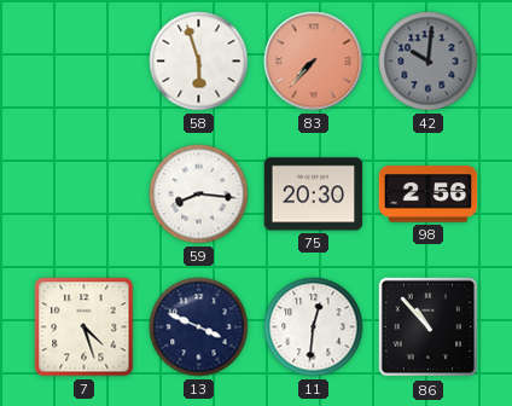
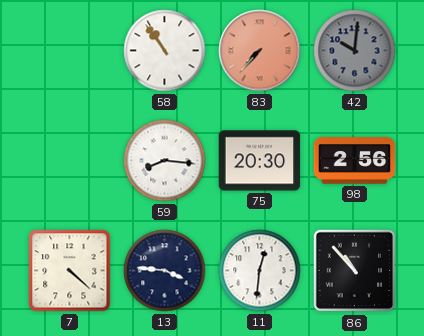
58: 5:57 -> 10:54
7: 4:27 -> 4:22
13: 3:49 -> 3:46
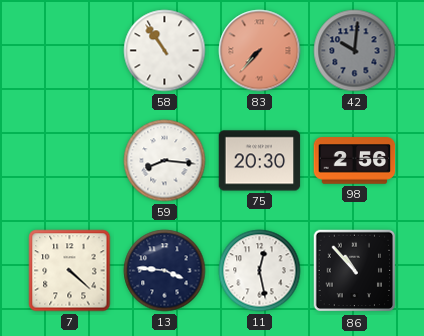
11: 12:31 -> 12:28
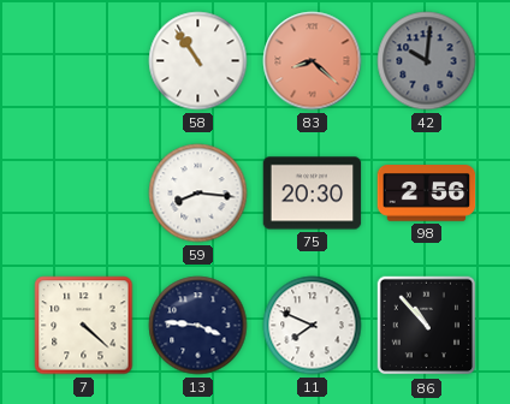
83: 7:37 -> 8:22
11: 12:28 -> 7:49
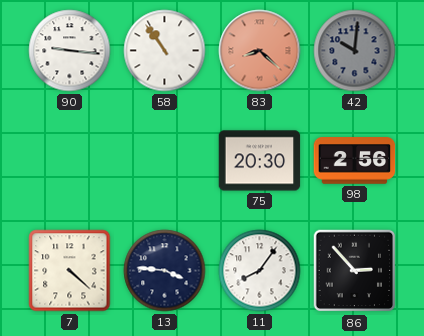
90: none -> 9:16
59: 8:16 -> none
11: 7:49 -> 8:06
86: 10:53 -> 2:53
